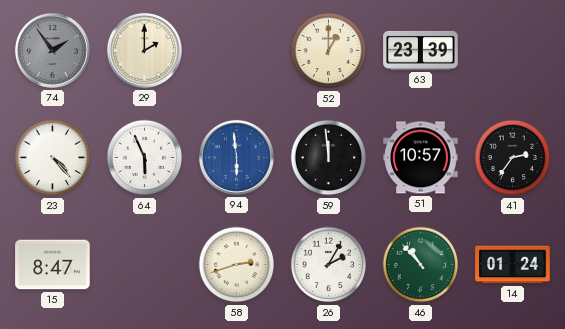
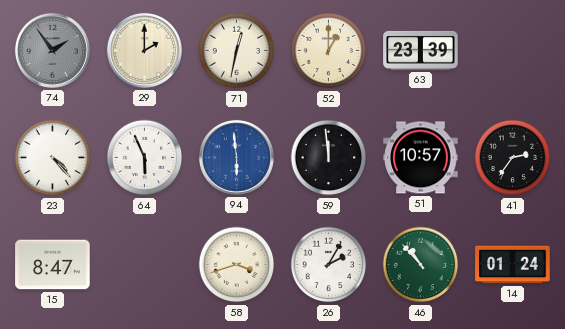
71: none -> 12:32
58: 2:42 -> 3:42
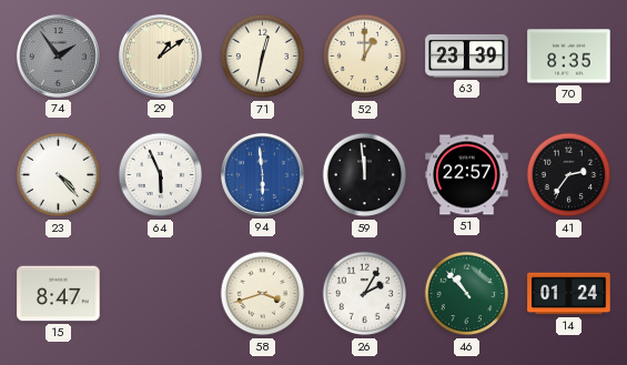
29: 2:00 -> 1:09
70: none -> 8:35
51: 10:57 -> 22:57
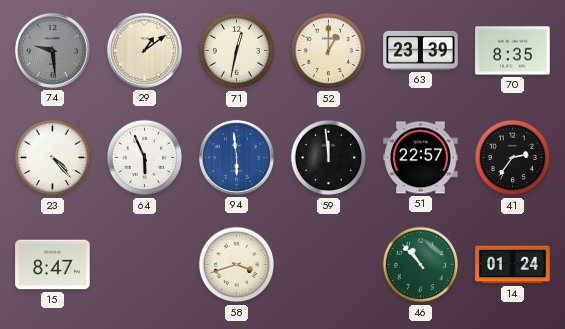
74: 1:54 -> 9:29
26: 2:05 -> none
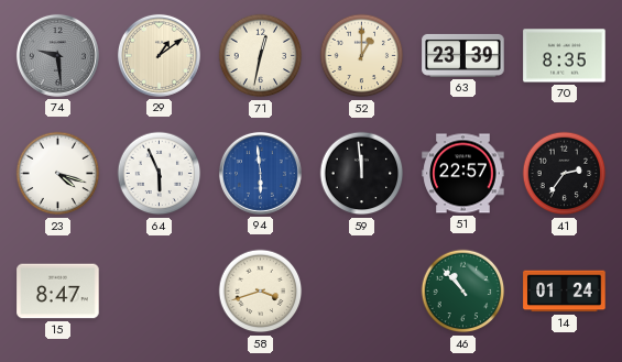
23: 4:23 -> 4:18
